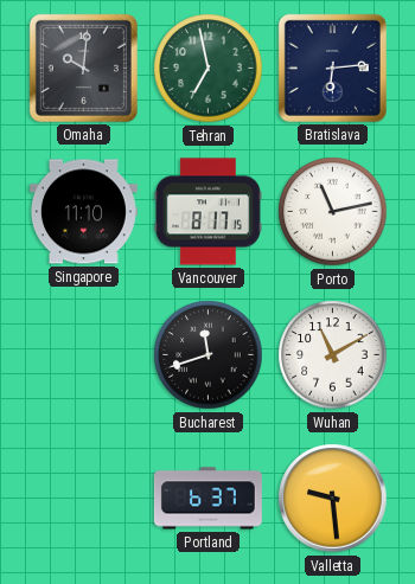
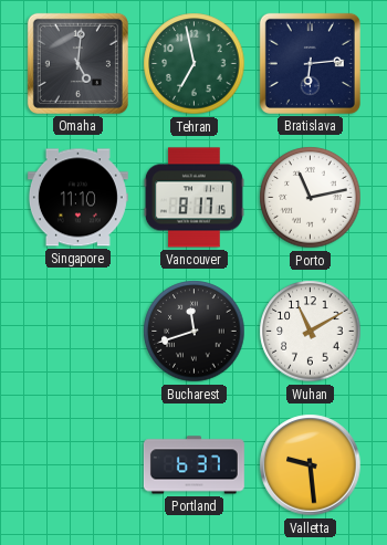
Omaha: 10:01 -> 5:01
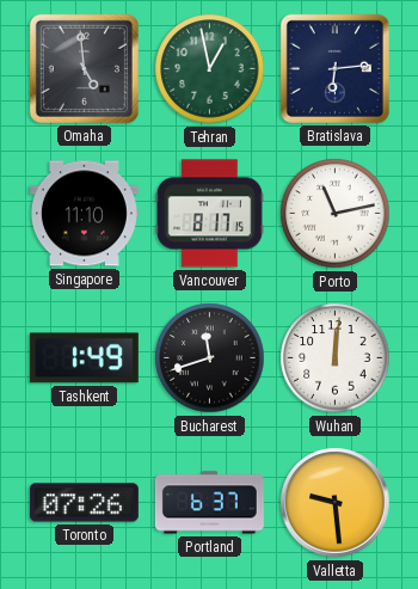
Omaha: 5:01 -> 4:59
Tehran: 6:58 -> 12:58
Tashkent: none -> 1:49
Wuhan: 11:10 -> 12:01
Toronto: none -> 07:26
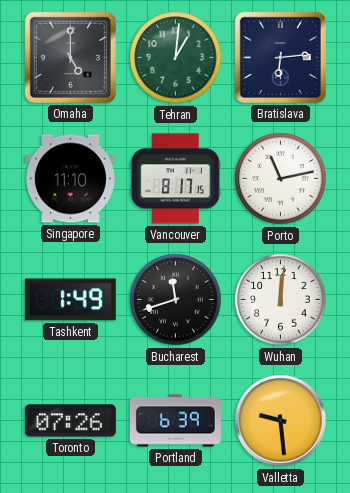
Omaha: 4:59 -> 5:00
Tehran: 12:58 -> 1:01
Portland: 6:37 -> 6:39
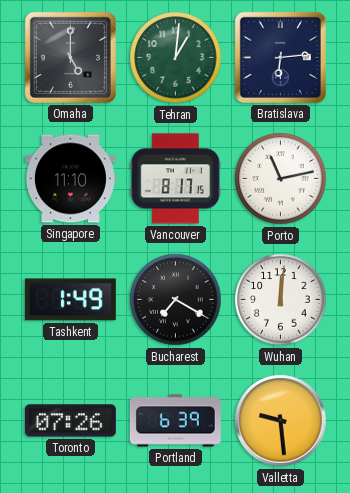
Bucharest: 11:42 -> 7:20
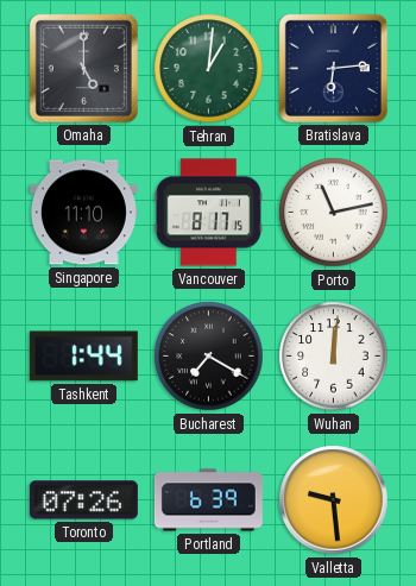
Tashkent: 1:49 -> 1:44
